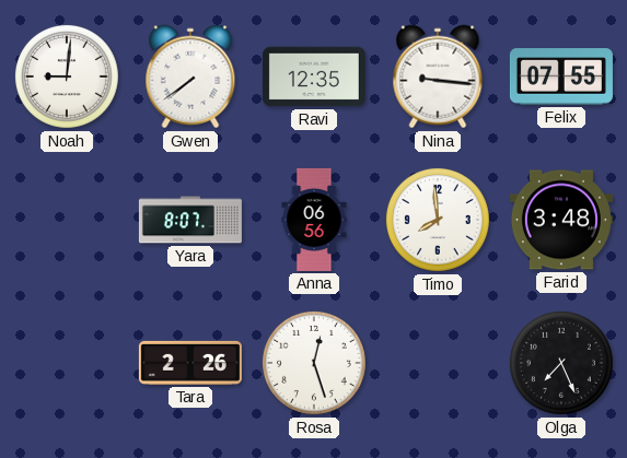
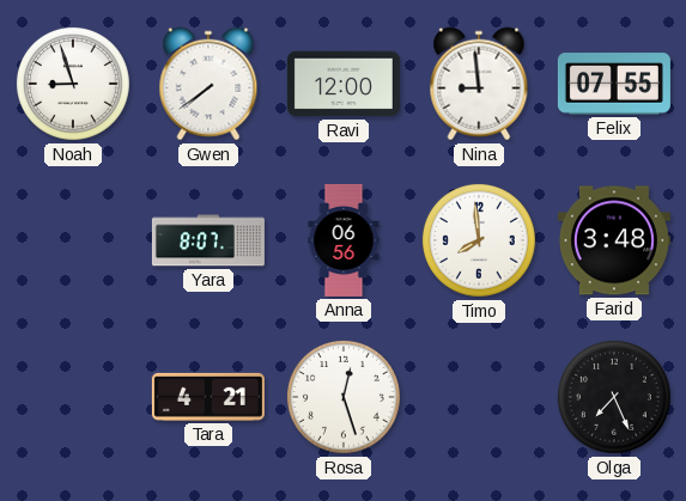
Noah: 9:01 -> 8:57
Ravi: 12:35 -> 12:00
Nina: 9:16 -> 8:59
Tara: 2:26 -> 4:21
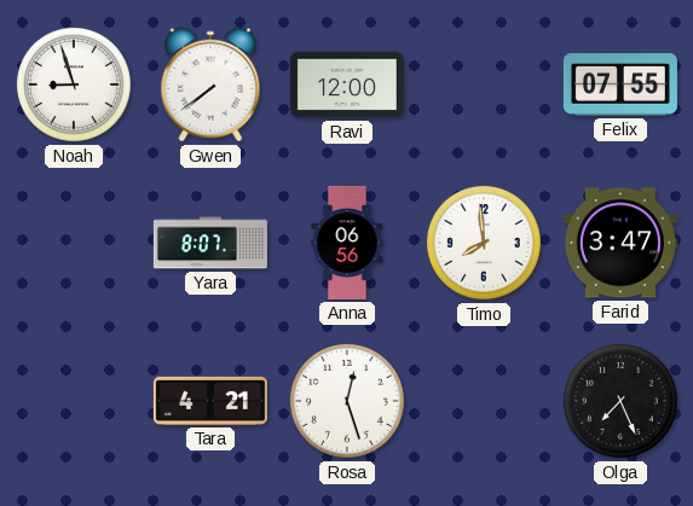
Nina: 8:59 -> none
Farid: 3:48 -> 3:47
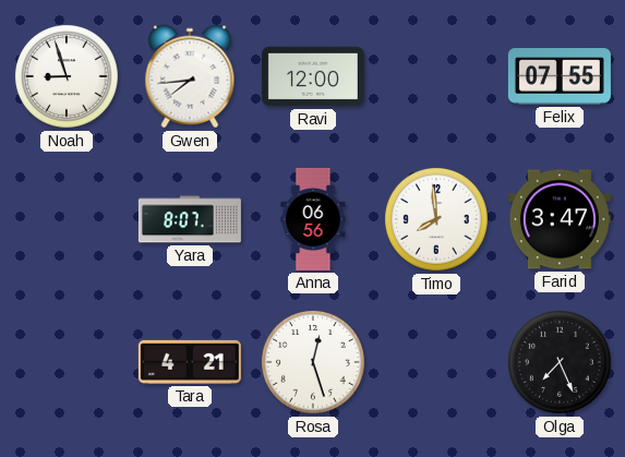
Gwen: 7:39 -> 7:44
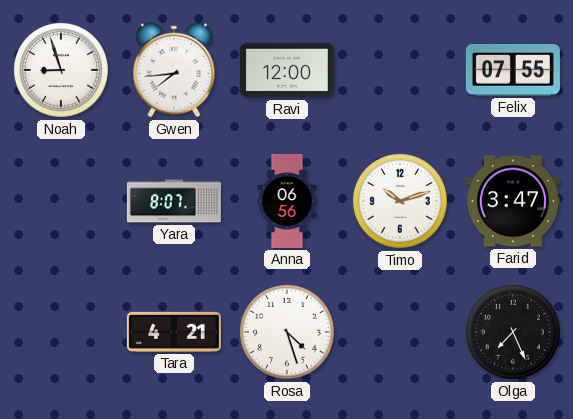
Timo: 7:59 -> 10:12
Rosa: 12:27 -> 4:27
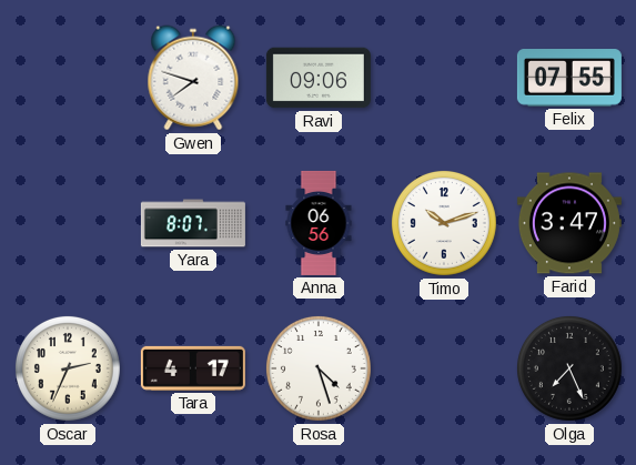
Noah: 8:57 -> none
Gwen: 7:44 -> 7:48
Ravi: 12:00 -> 09:06
Oscar: none -> 2:34
Tara: 4:21 -> 4:17
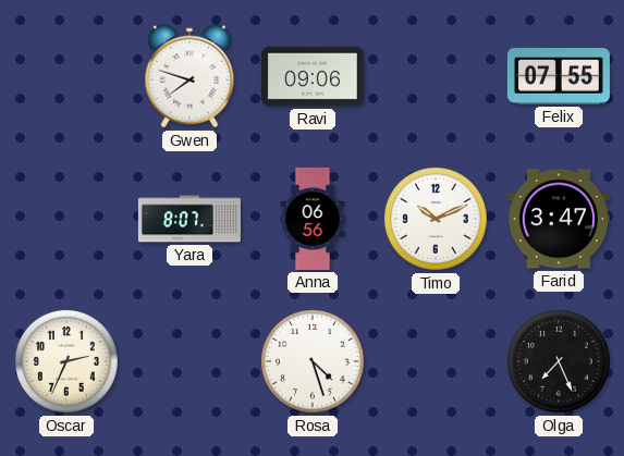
Timo: 10:12 -> 10:11
Tara: 4:17 -> none
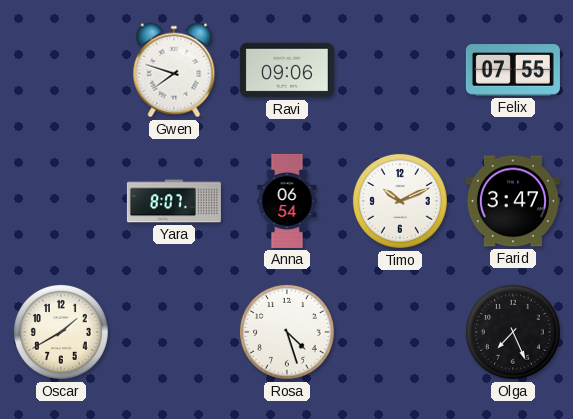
Anna: 06:56 -> 06:54
Oscar: 2:34 -> 1:40
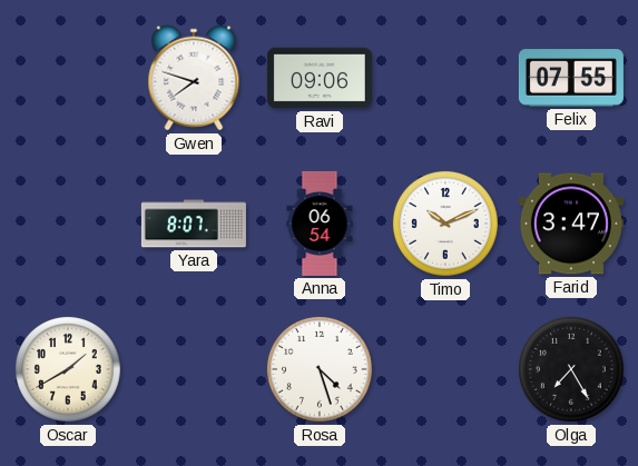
Olga: 7:26 -> 7:25
